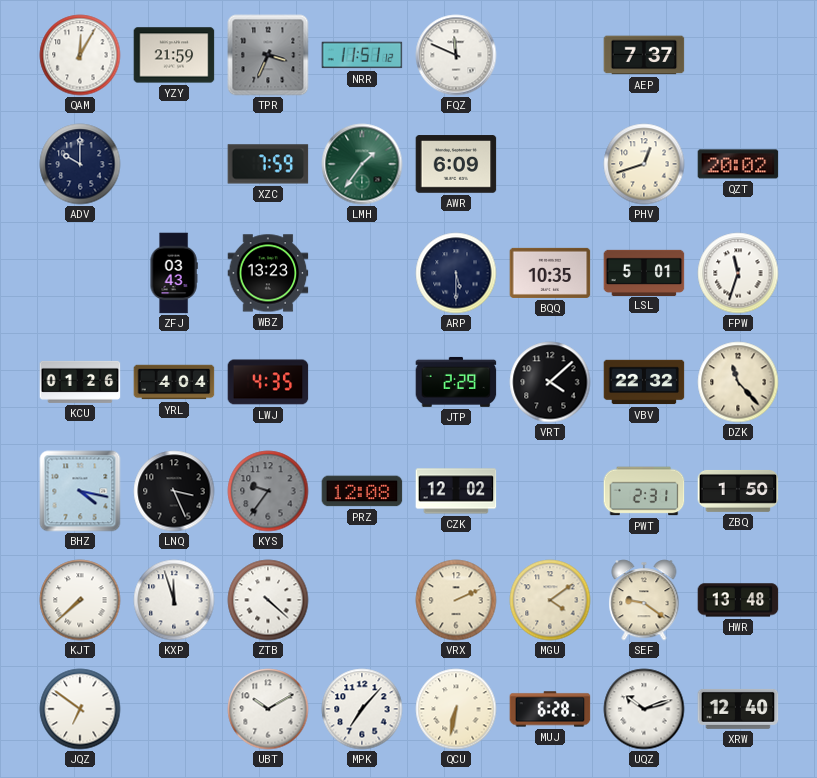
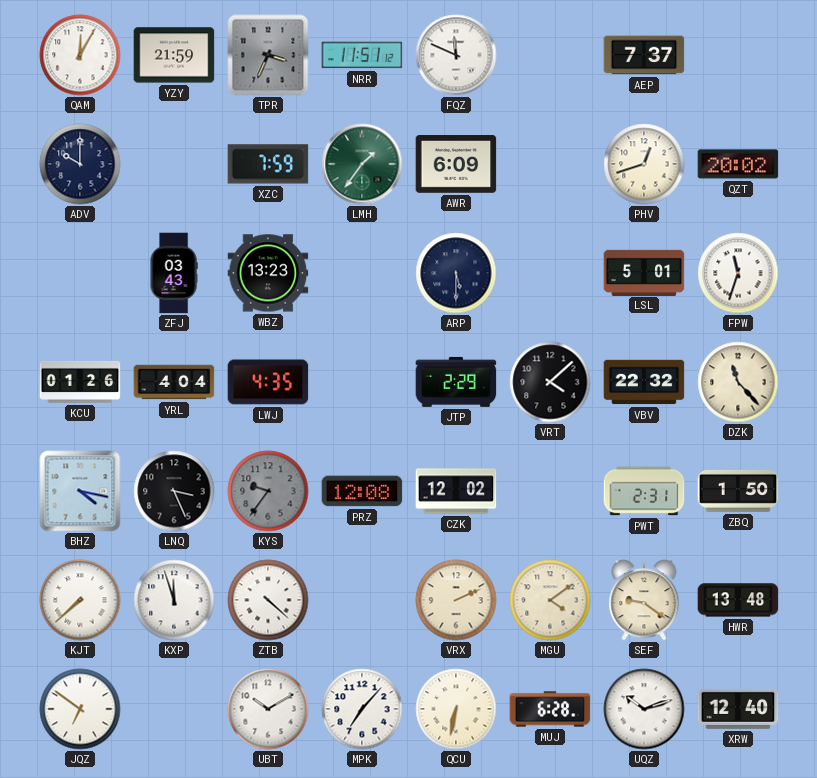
BQQ: 10:35 -> none
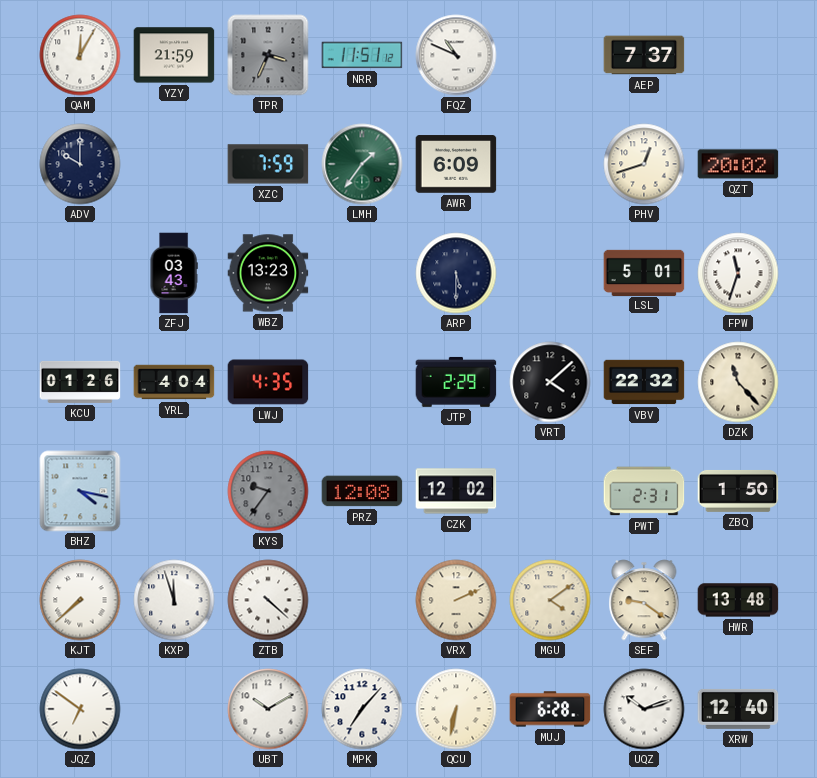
FQZ: 11:49 -> 10:49
LNQ: 3:26 -> none
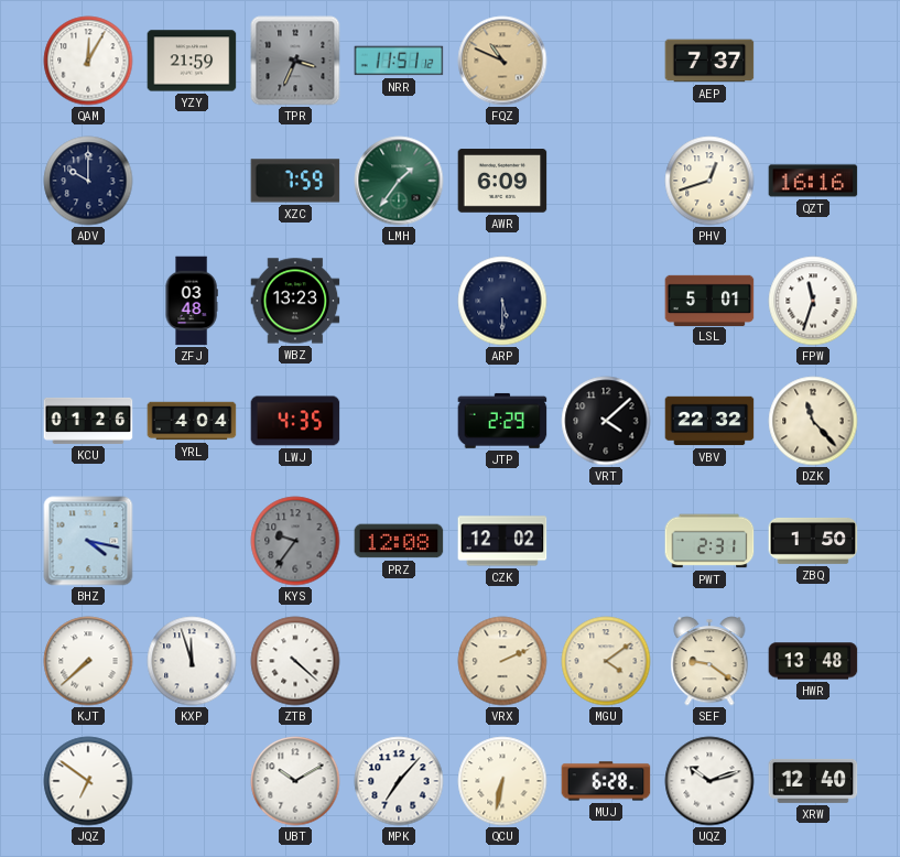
FQZ dial: white -> champagne
QZT: 20:02 -> 16:16
ZFJ: 03:43 -> 03:48
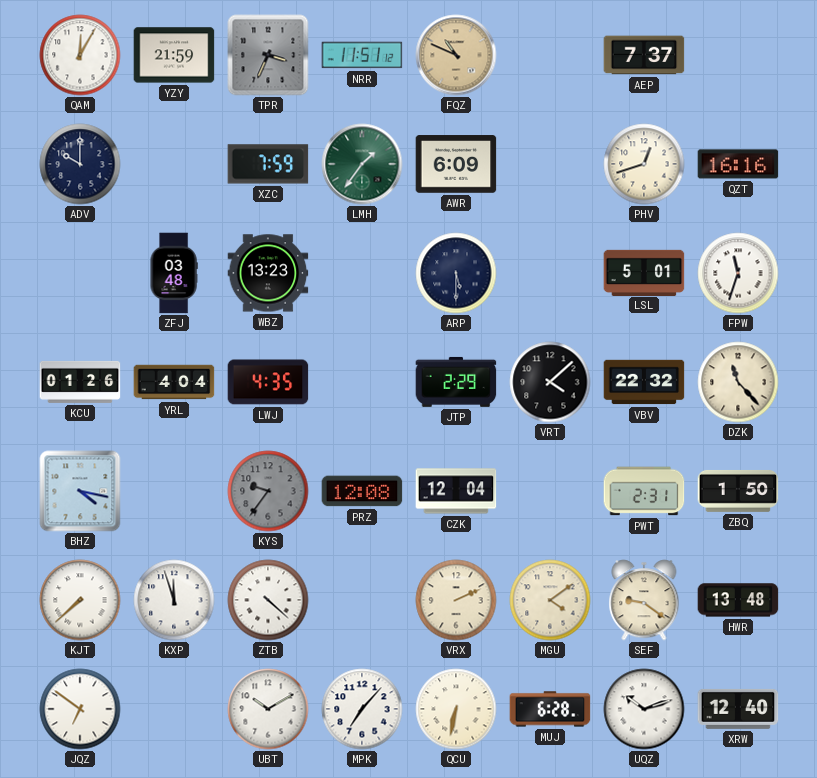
CZK: 12:02 -> 12:04
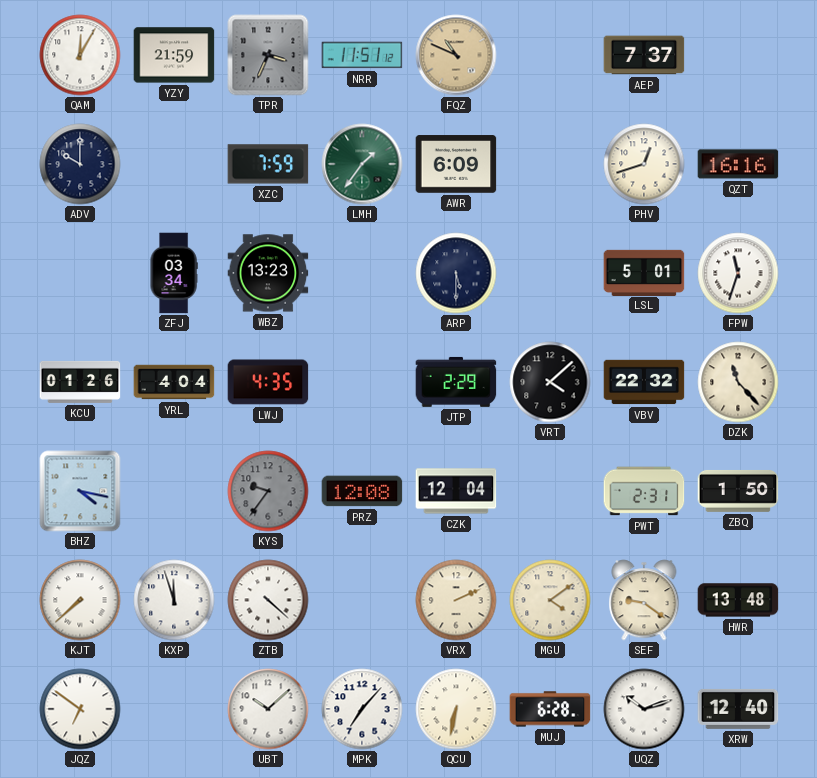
ZFJ: 03:48 -> 03:34
UBT: 10:10 -> 10:08
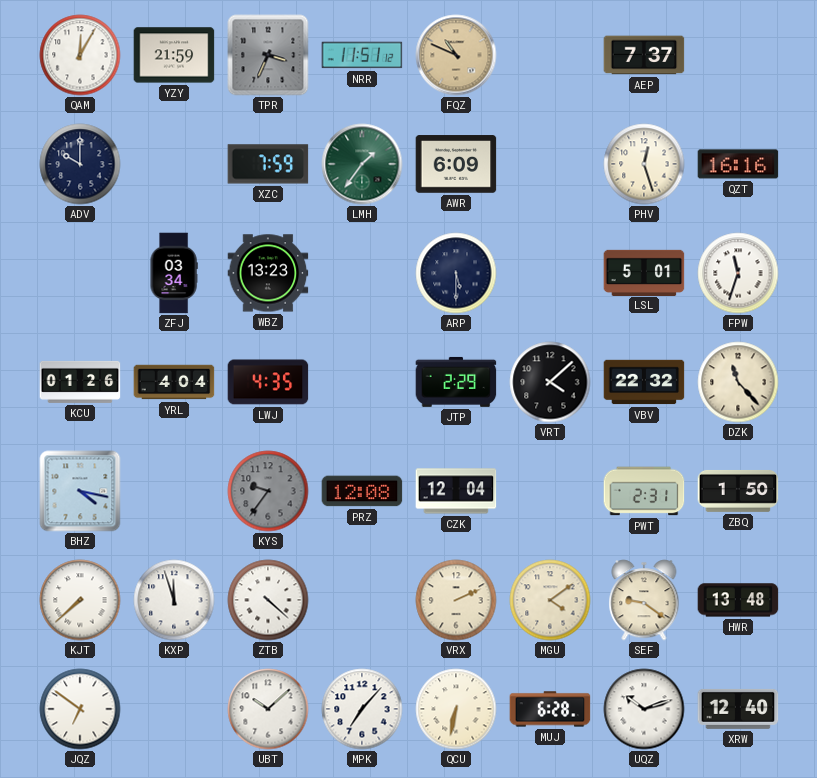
PHV: 12:42 -> 12:27
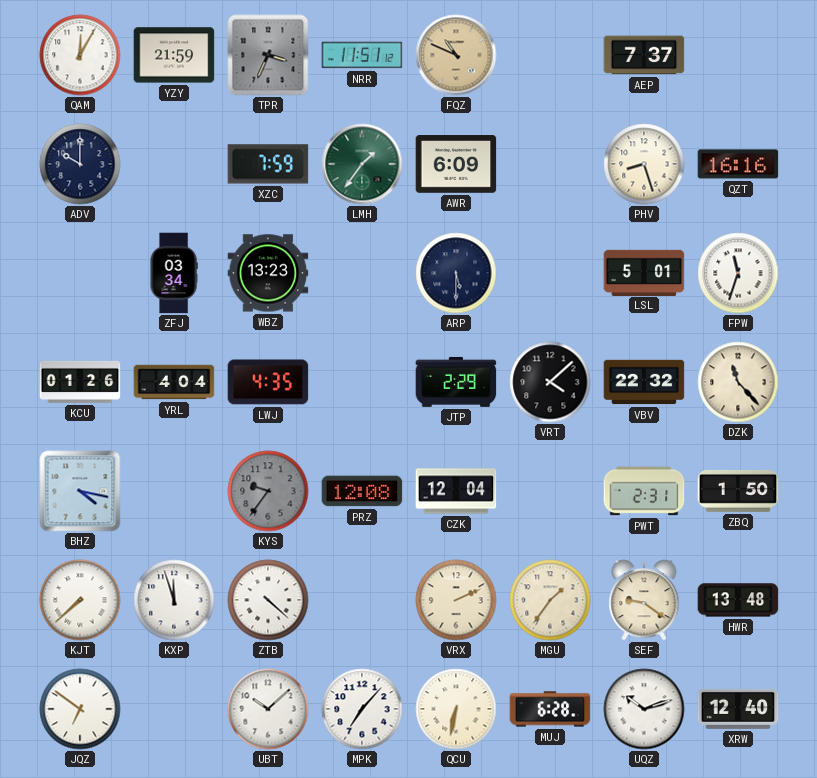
PHV: 12:27 -> 8:27
MGU: 4:09 -> 1:36
